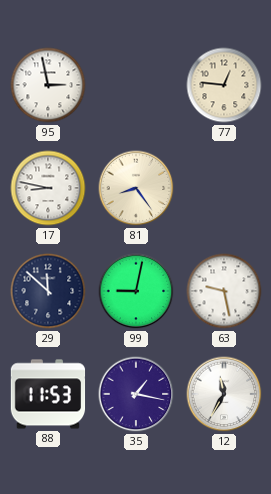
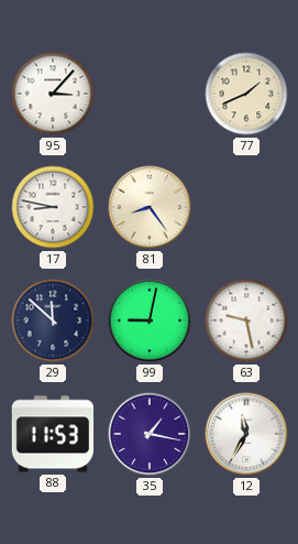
95: 2:58 -> 3:07
77: 12:46 -> 1:41
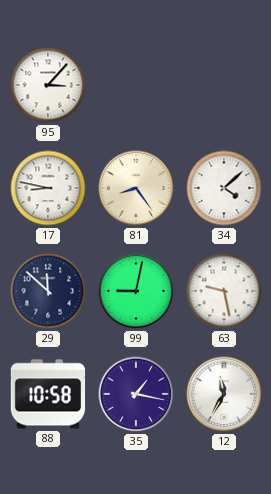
77: 1:41 -> none
34: none -> 4:08
88: 11:53 -> 10:58
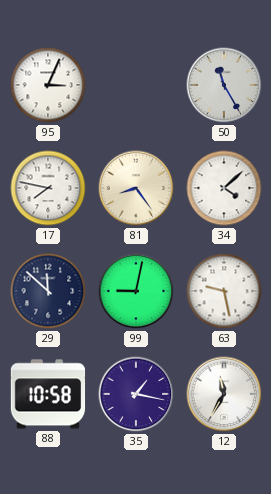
95: 3:07 -> 3:04
50: none -> 11:25
17: 8:47 -> 7:47
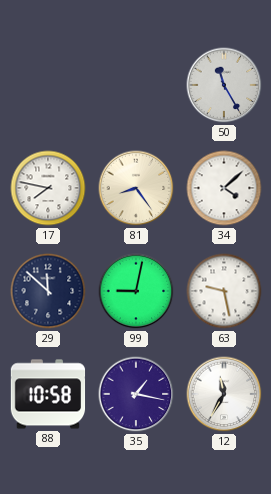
95: 3:04 -> none
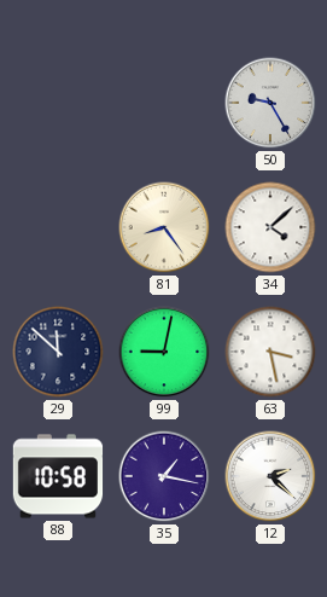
50: 11:25 -> 9:25
17: 7:47 -> none
63: 9:28 -> 3:28
12: 11:35 -> 2:22
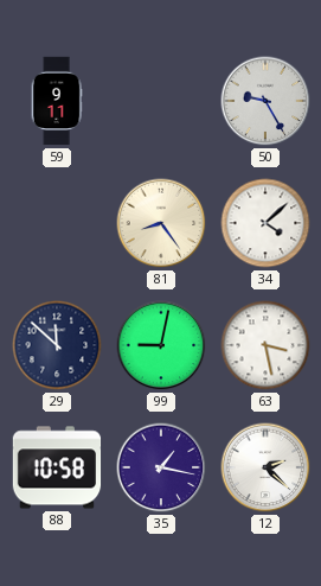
59: none -> 9:11
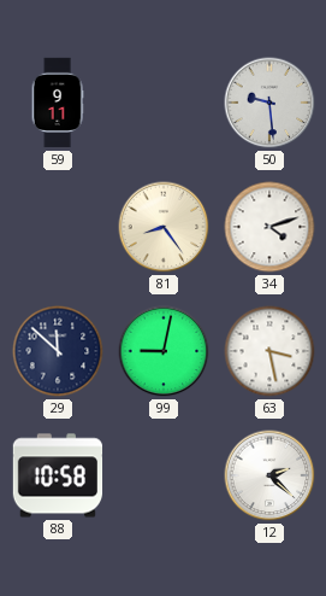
50: 9:25 -> 9:29
34: 4:08 -> 4:12
35: 1:17 -> none
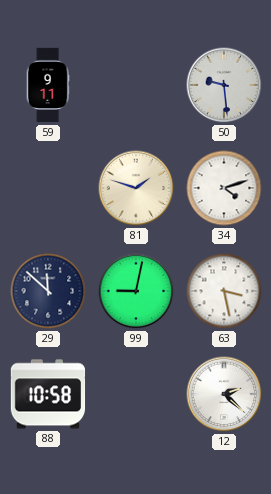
81: 8:24 -> 1:48
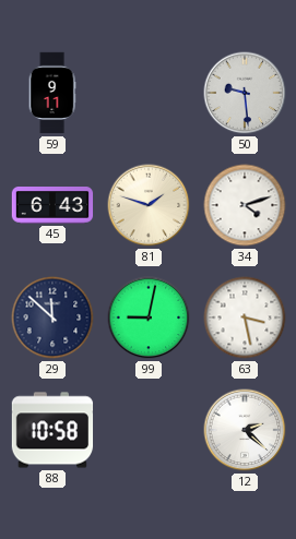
45: none -> 6:43
